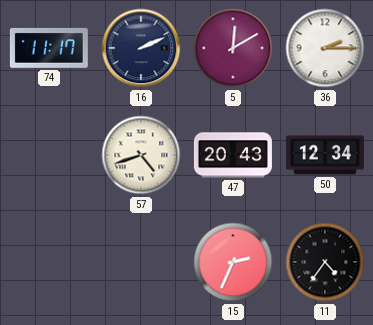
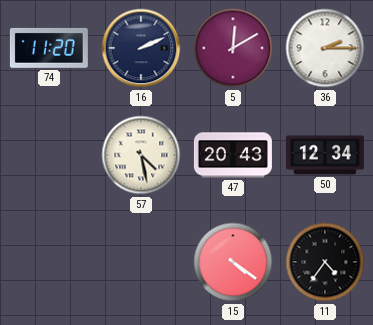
74: 11:17 -> 11:20
57: 4:42 -> 4:28
15: 2:34 -> 4:21
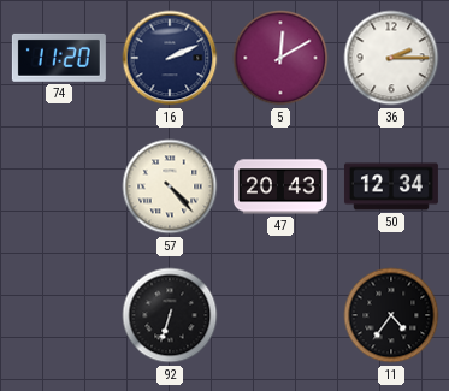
57: 4:28 -> 4:23
92: none -> 6:33
15: 4:21 -> none
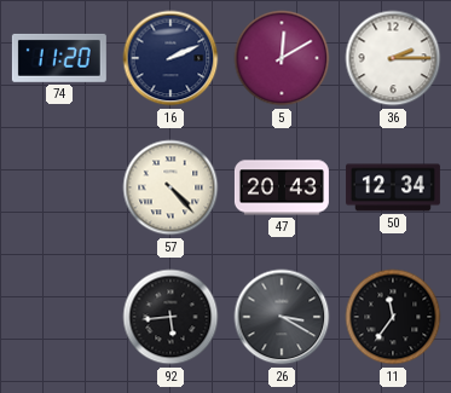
92: 6:33 -> 5:44
26: none -> 3:20
11: 4:36 -> 11:36
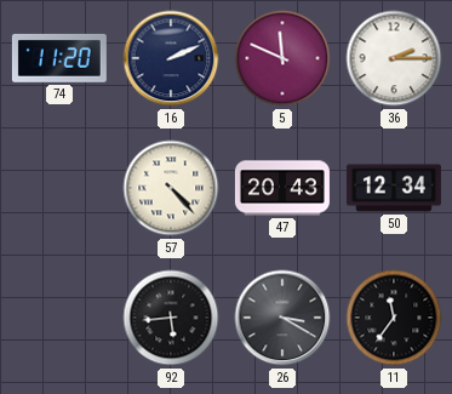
5: 12:10 -> 11:49
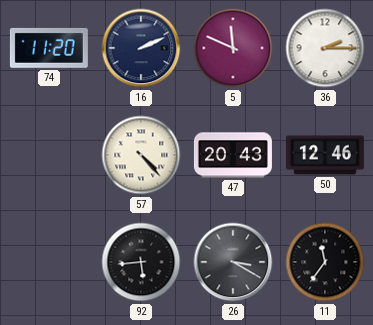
50: 12:34 -> 12:46
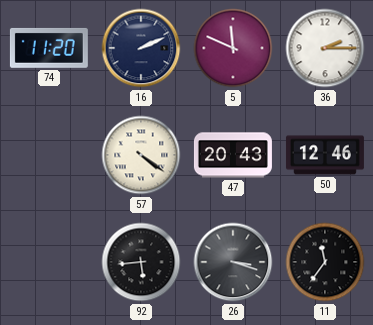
57: 4:23 -> 4:21
26: 3:20 -> 3:18
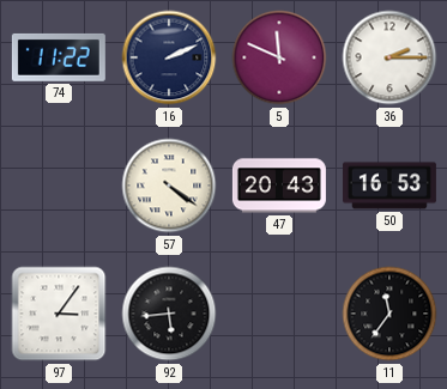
74: 11:20 -> 11:22
50: 12:46 -> 16:53
97: none -> 3:06
26: 3:18 -> none
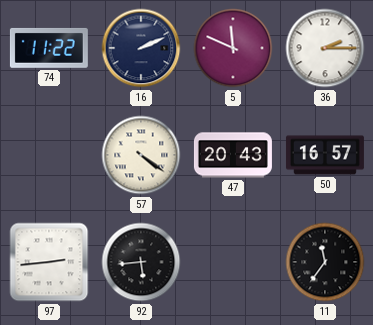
50: 16:53 -> 16:57
97: 3:06 -> 2:44
